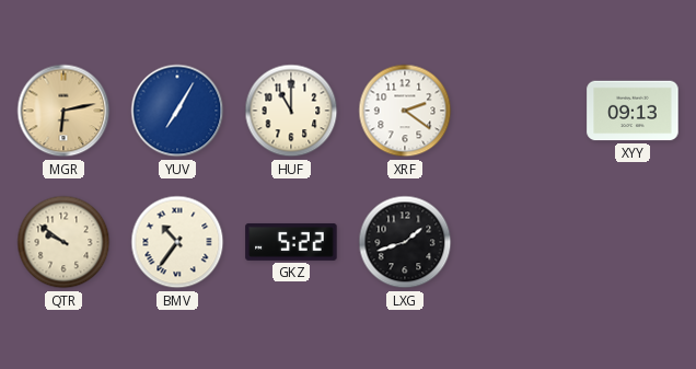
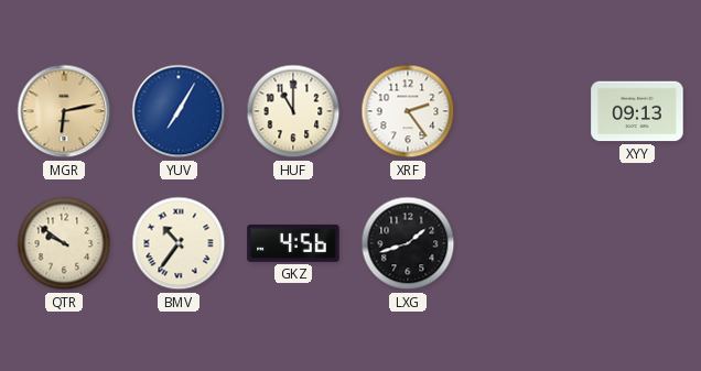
XRF: 2:21 -> 2:24
GKZ: 5:22 -> 4:56
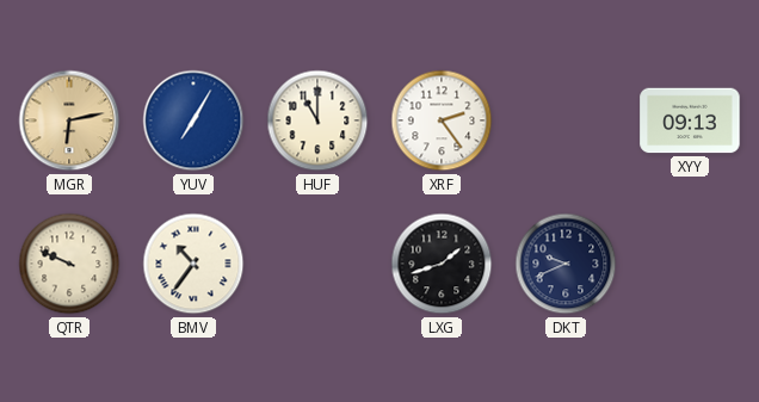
QTR: 9:51 -> 9:49
GKZ: 4:56 -> none
DKT: none -> 9:41
